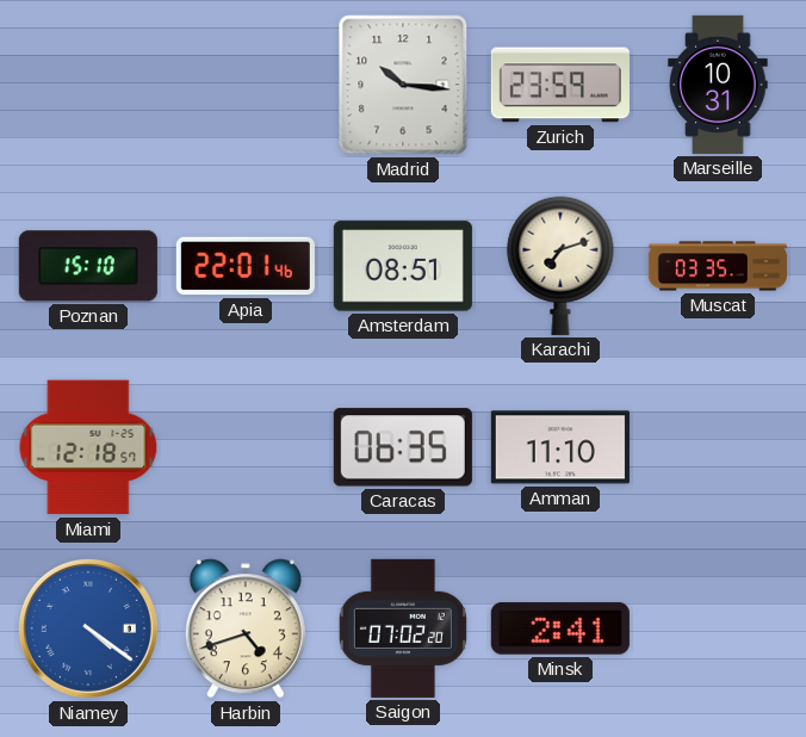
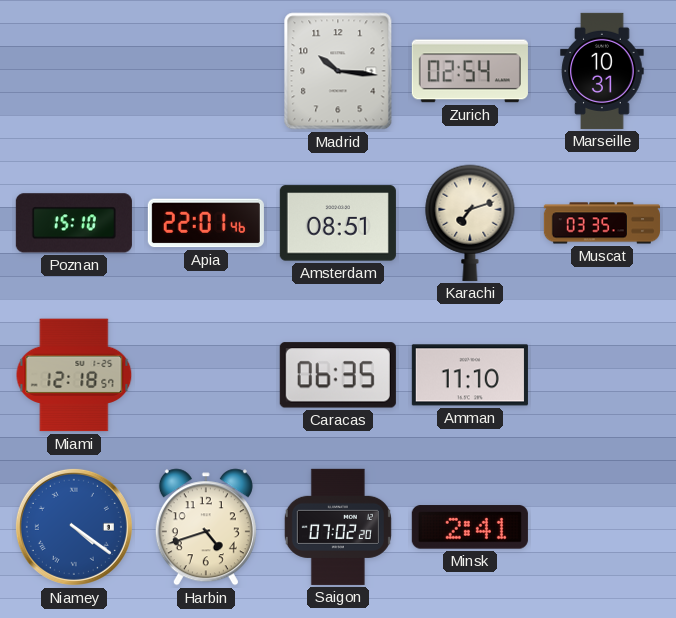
Zurich: 23:59 -> 02:54
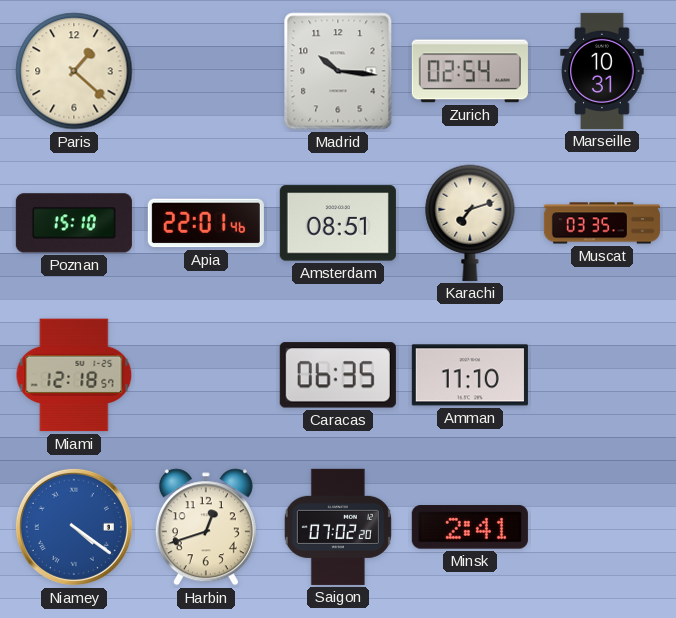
Paris: none -> 1:22
Harbin: 4:42 -> 12:42
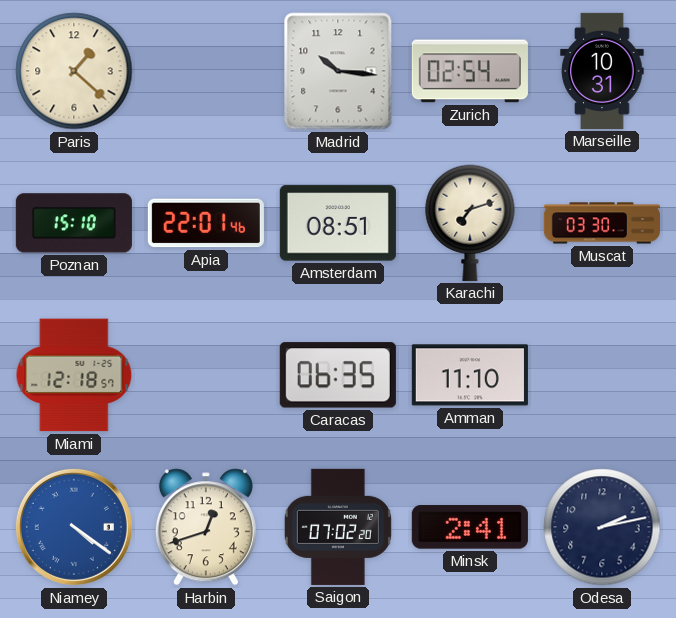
Muscat: 03:35 -> 03:30
Odesa: none -> 2:13
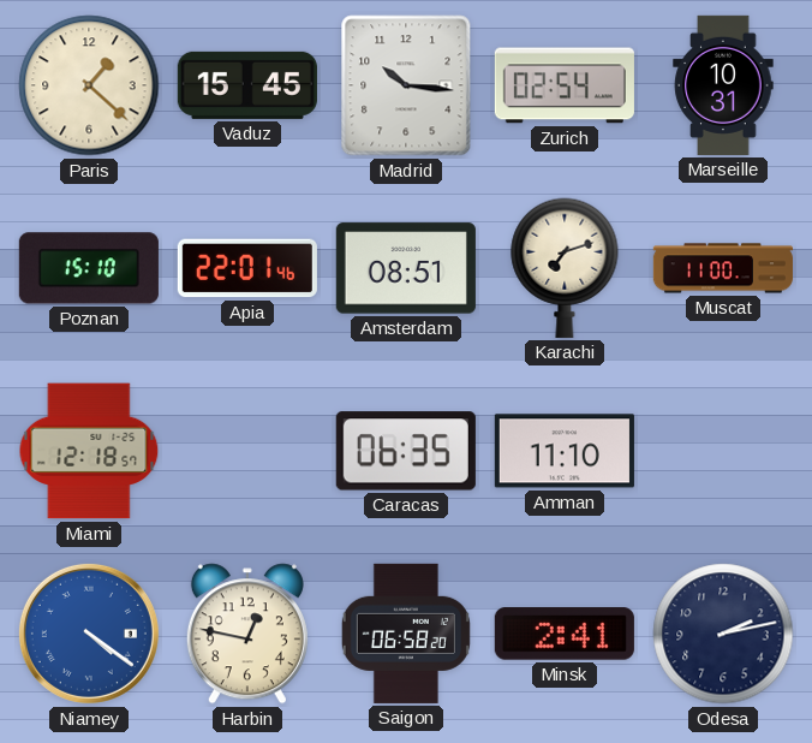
Vaduz: none -> 15:45
Muscat: 03:30 -> 11:00
Harbin: 12:42 -> 12:47
Saigon: 07:02 -> 06:58
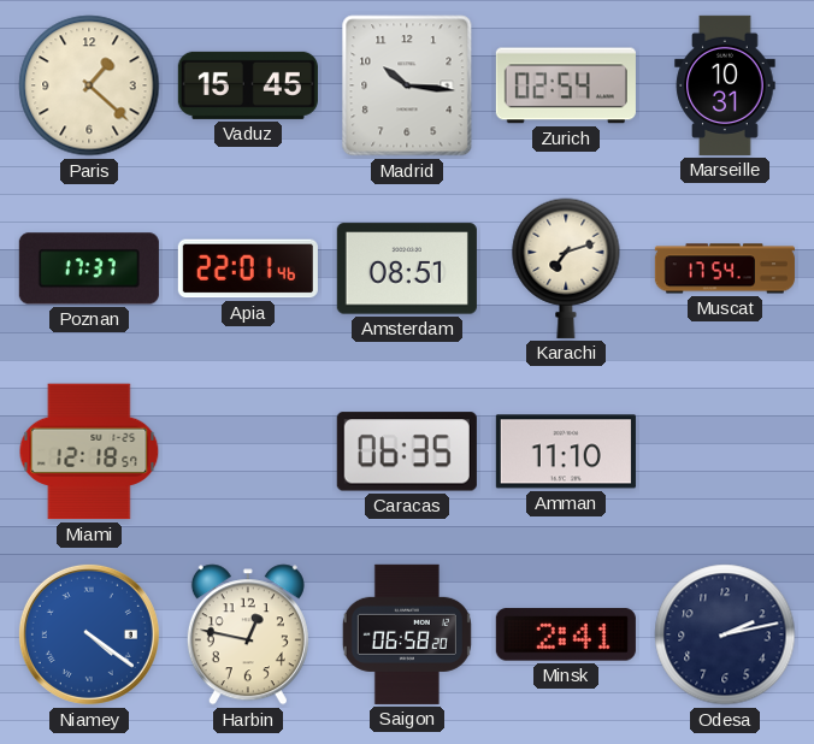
Poznan: 15:10 -> 17:37
Muscat: 11:00 -> 17:54
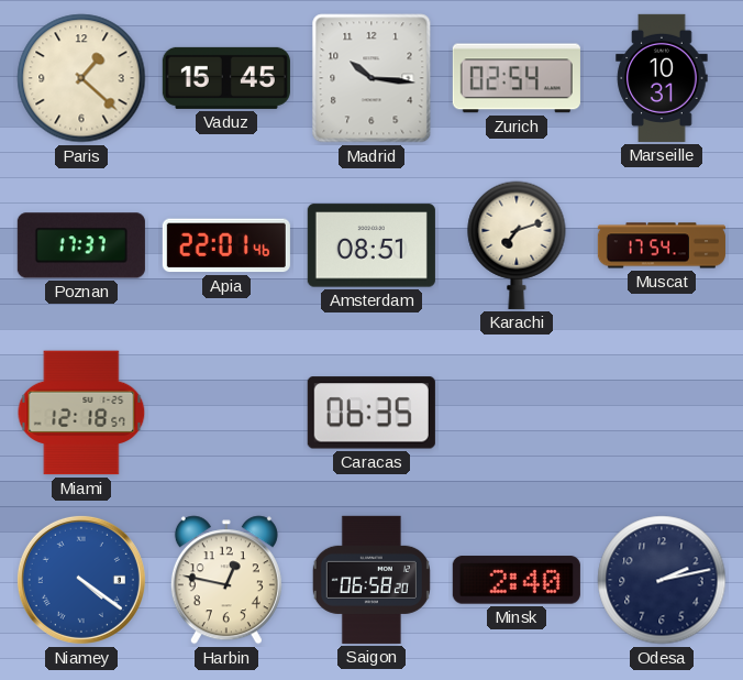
Amman: 11:10 -> none
Minsk: 2:41 -> 2:40
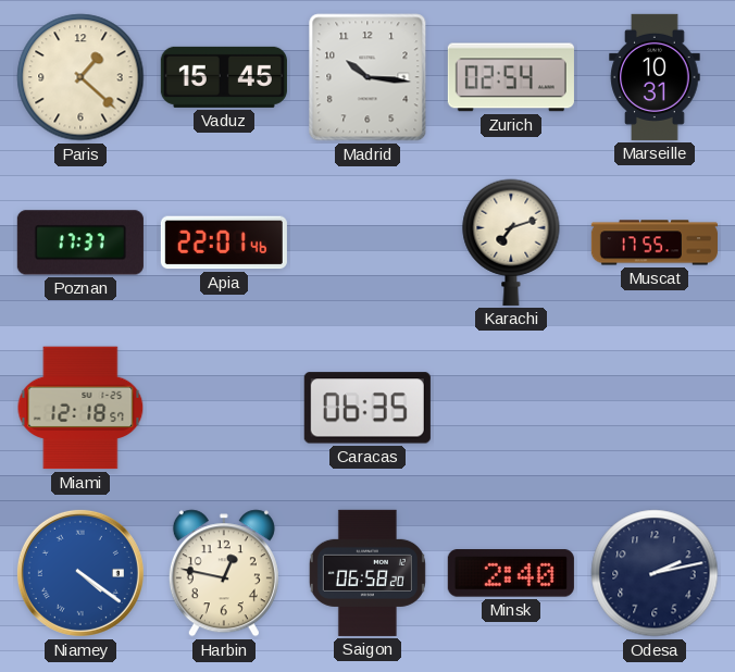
Amsterdam: 08:51 -> none
Muscat: 17:54 -> 17:55
